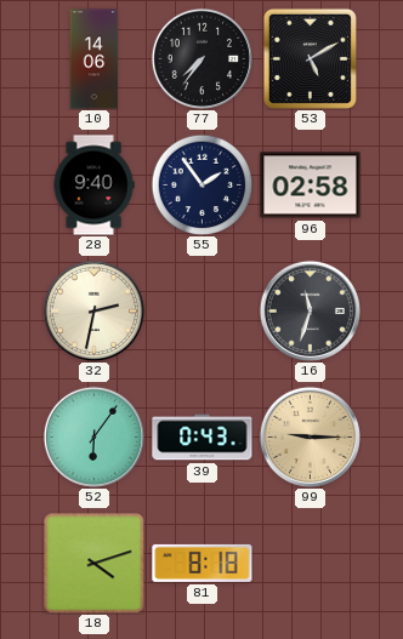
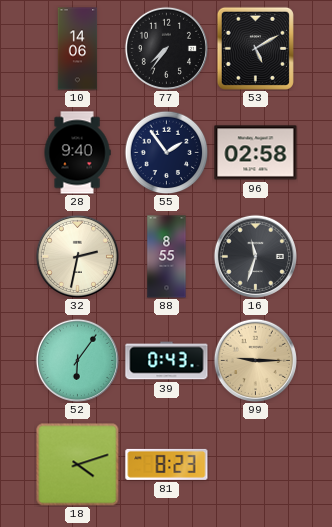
88: none -> 8:55
81: 8:18 -> 8:23
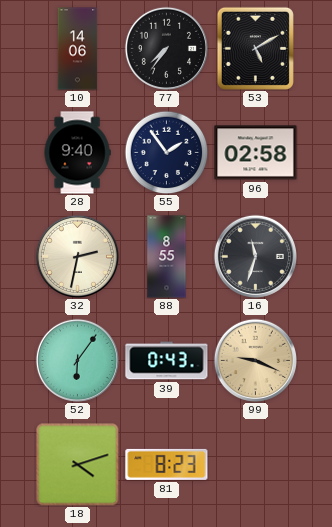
99: 9:15 -> 9:19
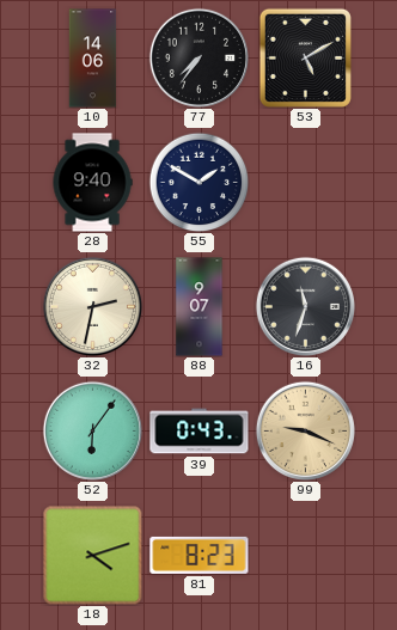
55: 1:54 -> 1:50
96: 02:58 -> none
88: 8:55 -> 9:07
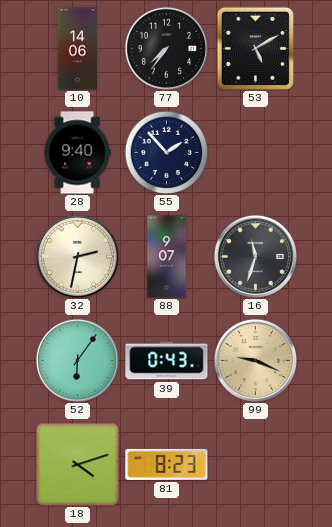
55: 1:50 -> 1:53
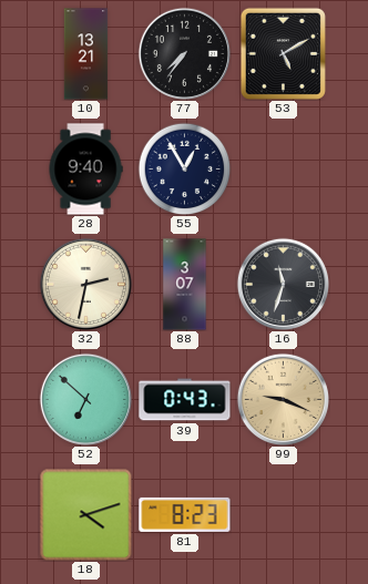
10: 14:06 -> 13:21
55: 1:53 -> 12:55
88: 9:07 -> 3:07
52: 6:06 -> 6:52
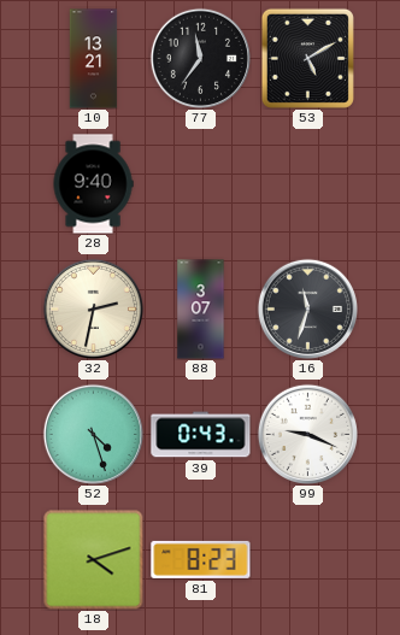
77: 7:36 -> 11:36
55: 12:55 -> none
52: 6:52 -> 4:27
99 dial: champagne -> white
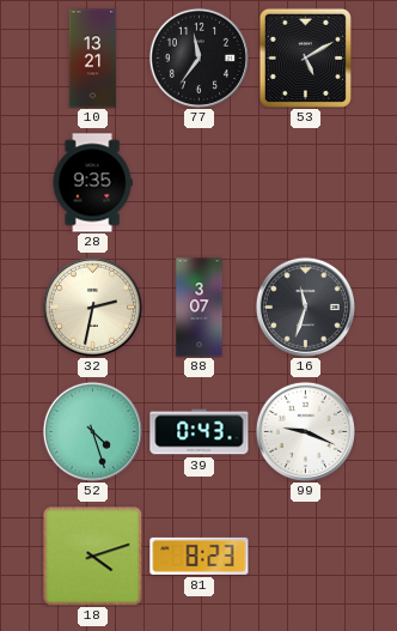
28: 9:40 -> 9:35
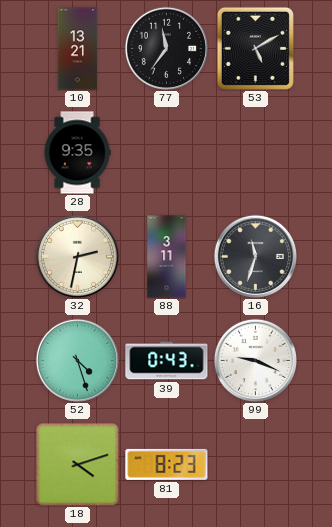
88: 3:07 -> 3:11
